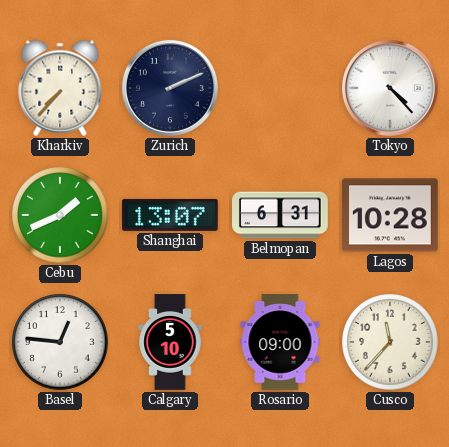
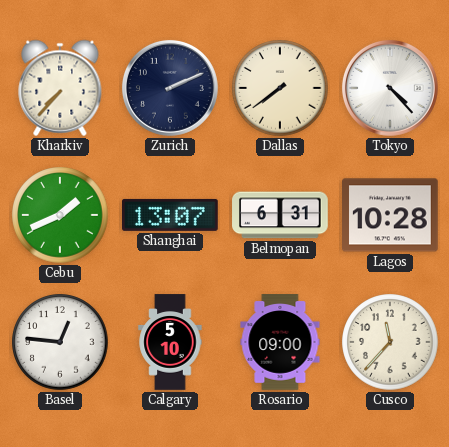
Dallas: none -> 7:39
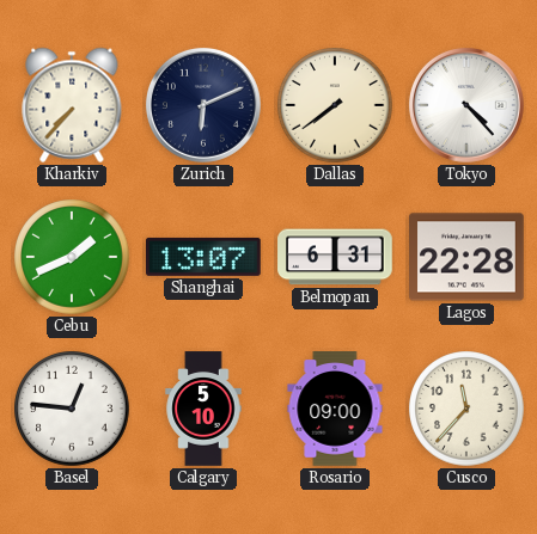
Zurich: 2:11 -> 6:11
Lagos: 10:28 -> 22:28
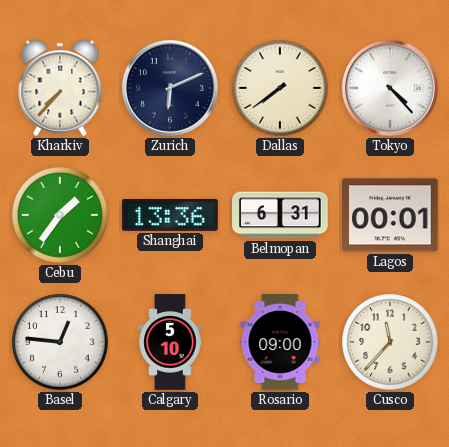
Cebu: 1:41 -> 1:36
Shanghai: 13:07 -> 13:36
Lagos: 22:28 -> 00:01
